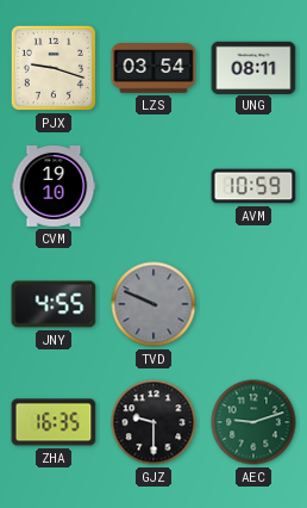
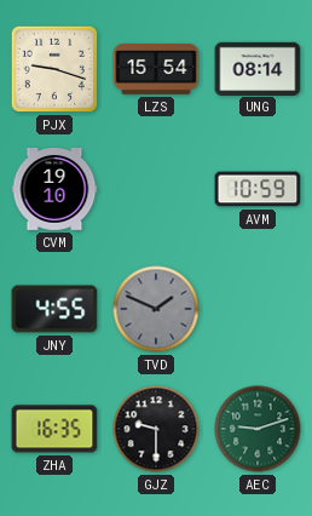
LZS: 03:54 -> 15:54
UNG: 08:11 -> 08:14
TVD: 9:49 -> 1:49
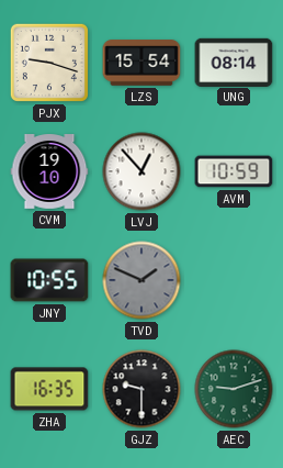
LVJ: none -> 12:53
JNY: 4:55 -> 10:55
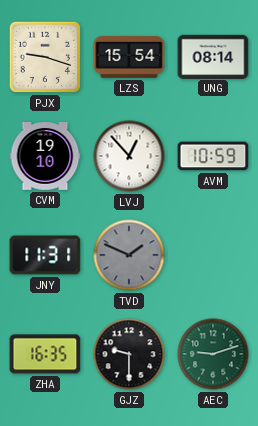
JNY: 10:55 -> 11:31
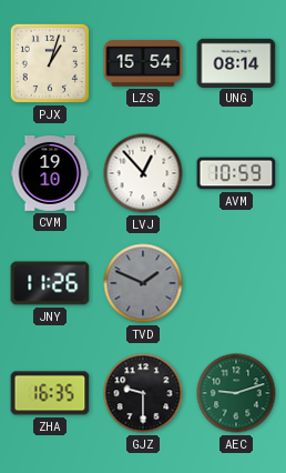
PJX: 9:18 -> 1:03
JNY: 11:31 -> 11:26
